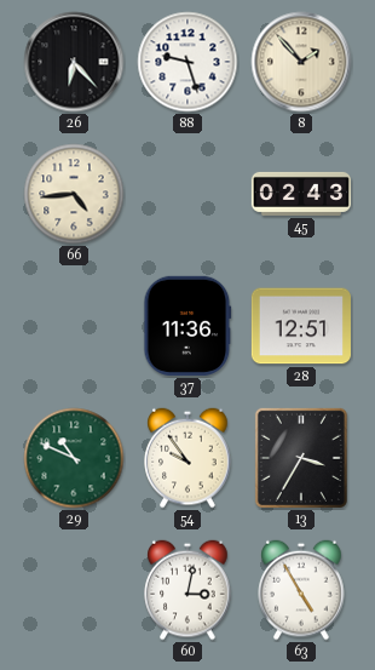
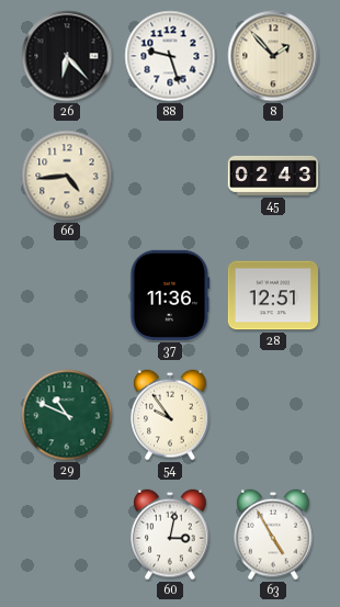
13: 3:35 -> none
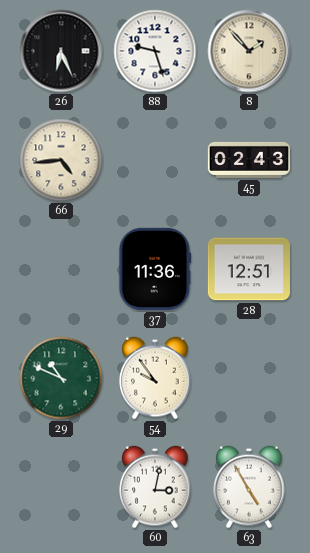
26: 6:23 -> 6:26
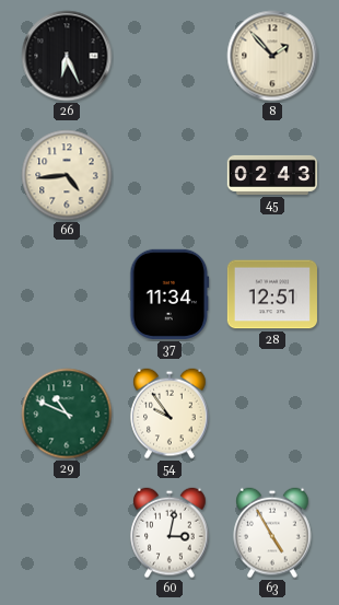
88: 9:27 -> none
37: 11:36 -> 11:34
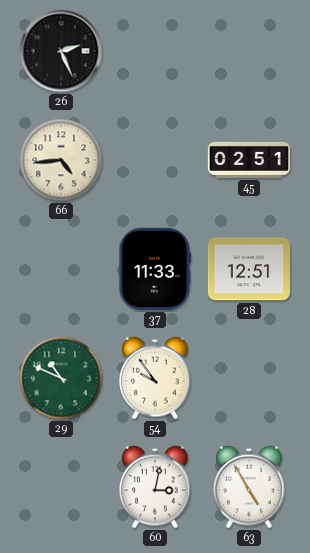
26: 6:26 -> 2:26
8: 1:53 -> none
45: 02:43 -> 02:51
37: 11:34 -> 11:33
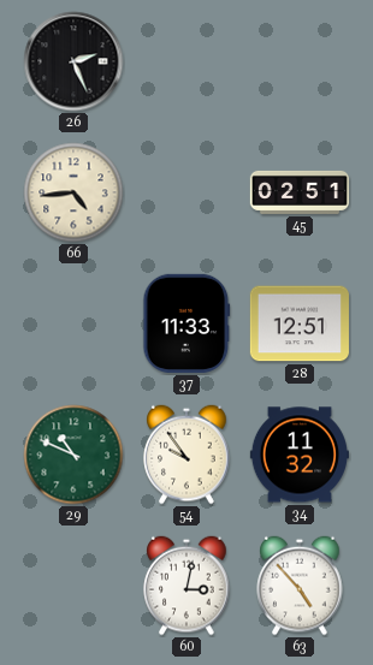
34: none -> 11:32
63: 4:55 -> 4:53
